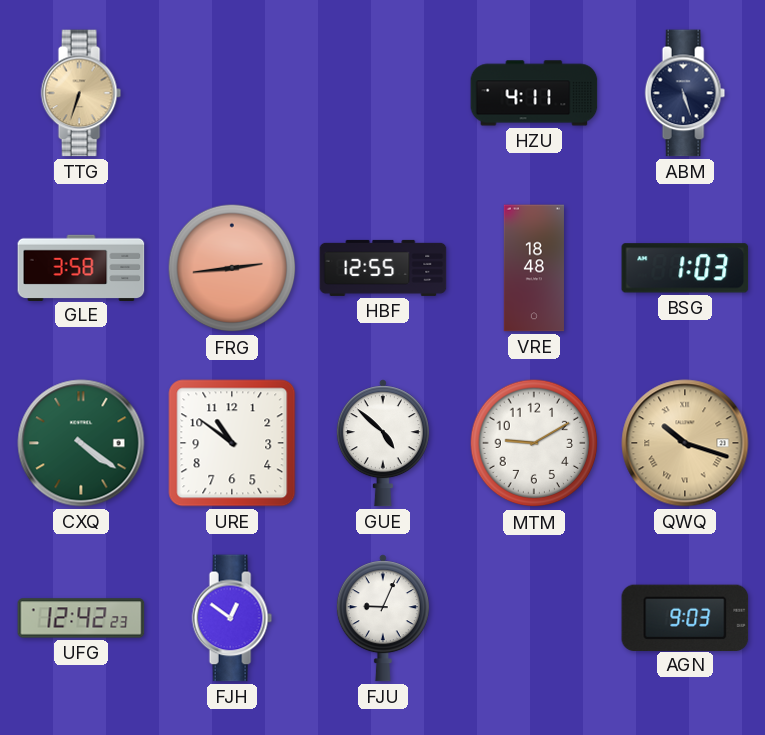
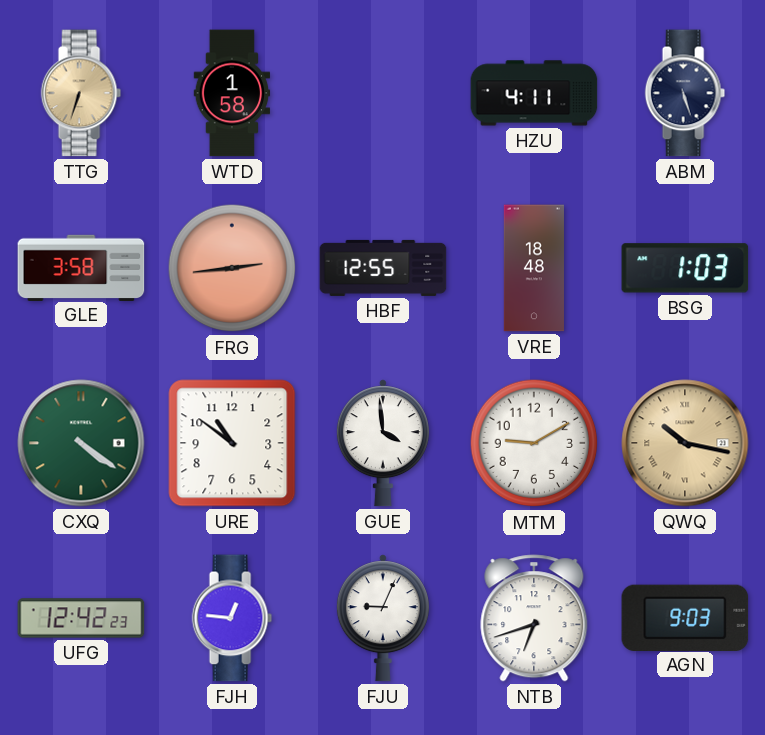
WTD: none -> 1:58
GUE: 4:52 -> 3:59
QWQ: 10:18 -> 10:17
FJH: 12:51 -> 12:46
NTB: none -> 6:42
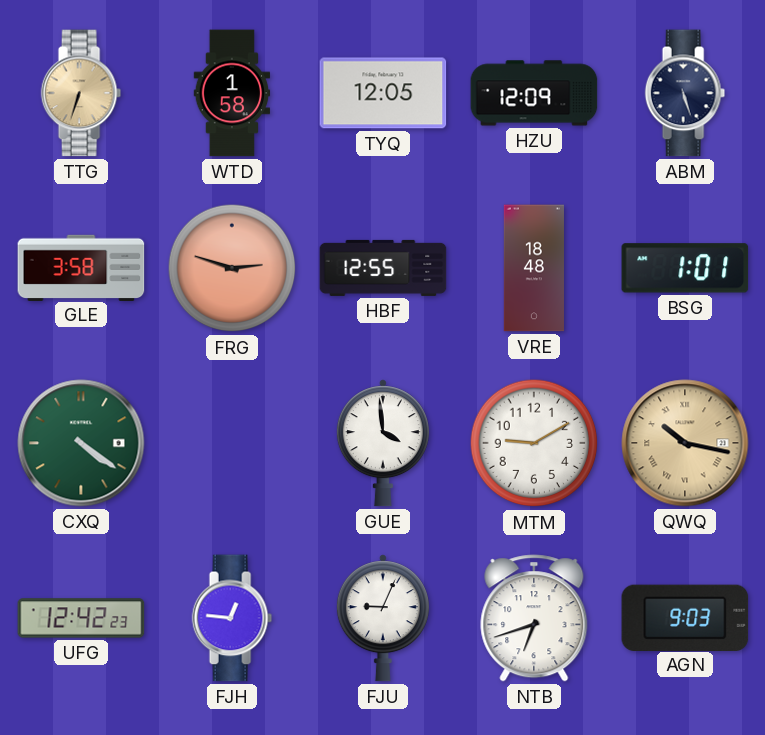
TYQ: none -> 12:05
HZU: 4:11 -> 12:09
FRG: 2:44 -> 2:48
BSG: 1:03 -> 1:01
URE: 10:51 -> none
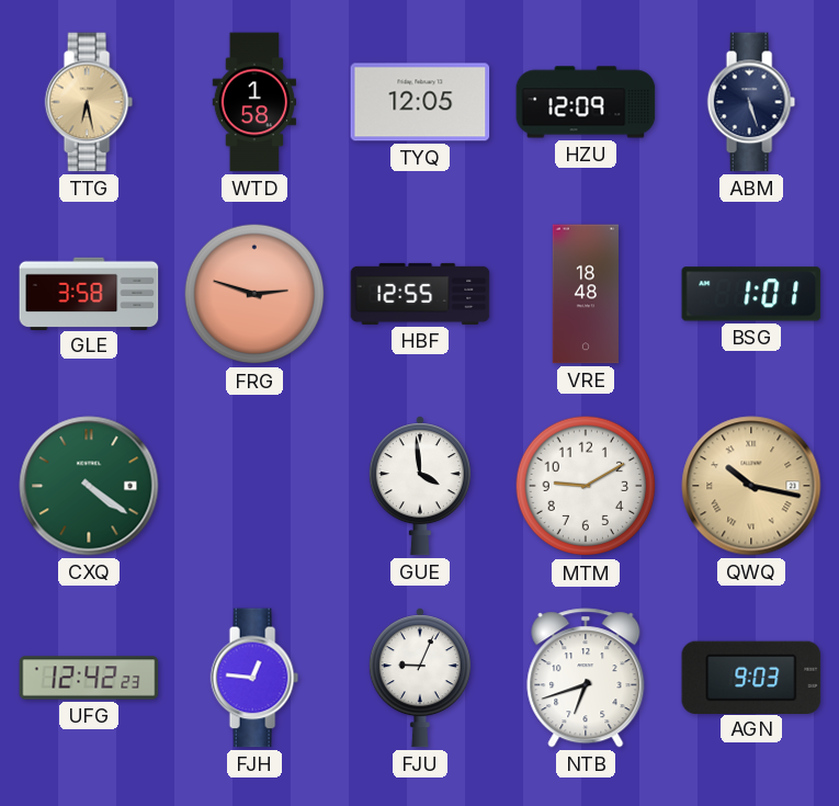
TTG: 6:33 -> 6:28
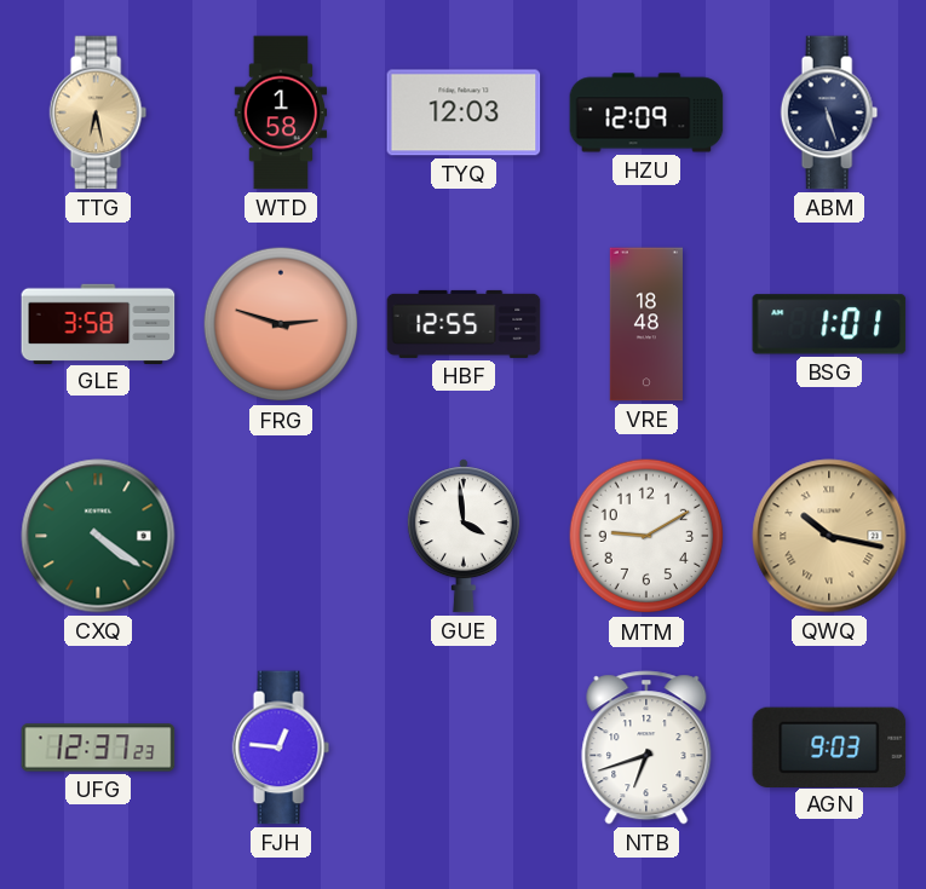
TYQ: 12:05 -> 12:03
UFG: 12:42 -> 12:37
FJU: 9:04 -> none
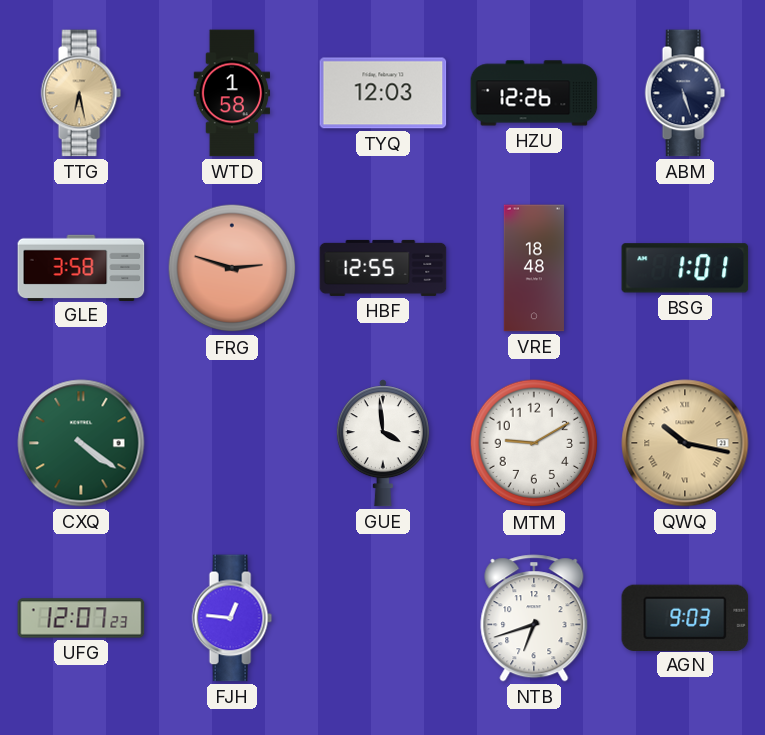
HZU: 12:09 -> 12:26
UFG: 12:37 -> 12:07
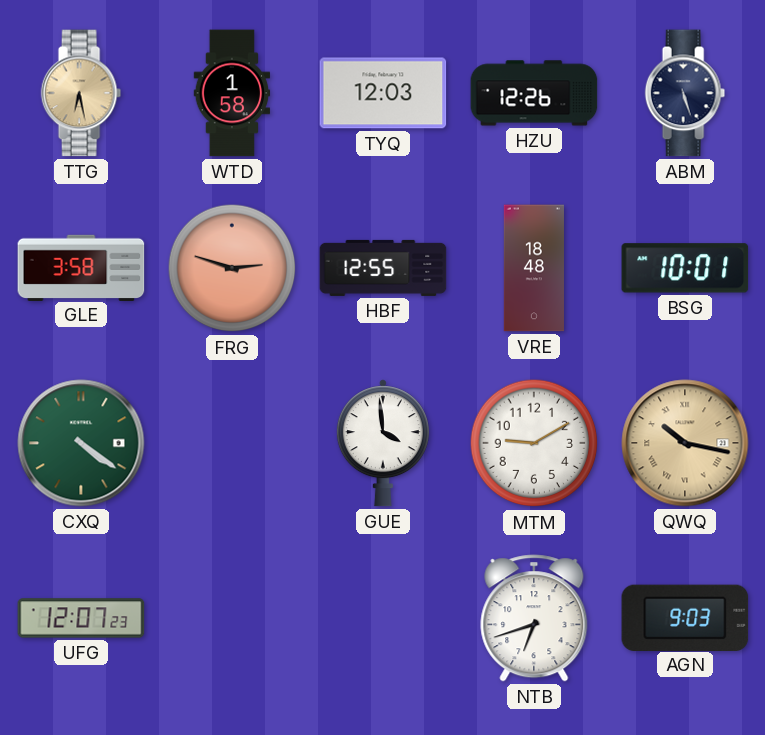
BSG: 1:01 -> 10:01
FJH: 12:46 -> none
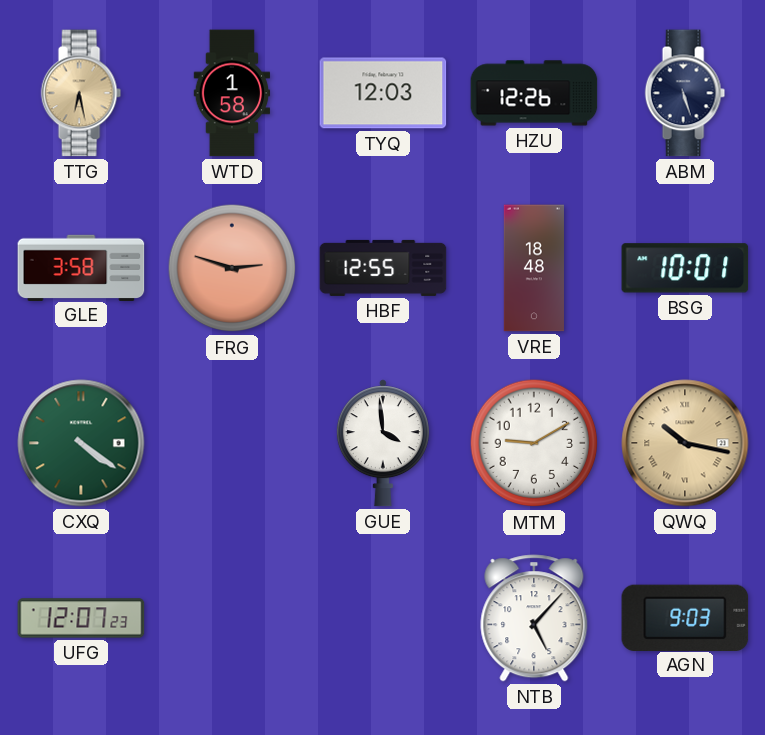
NTB: 6:42 -> 5:07
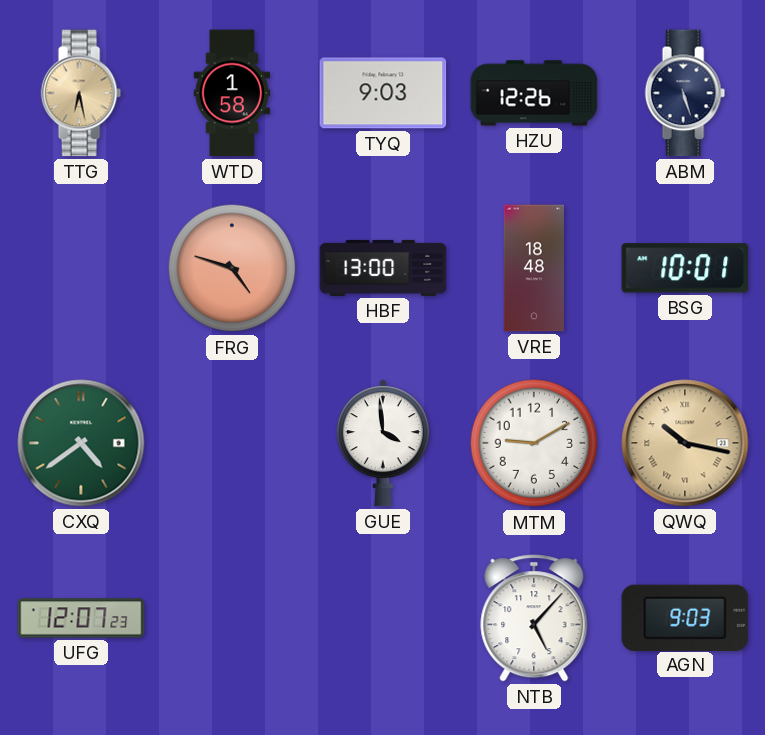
TYQ: 12:03 -> 9:03
GLE: 3:58 -> none
FRG: 2:48 -> 4:48
HBF: 12:55 -> 13:00
CXQ: 4:21 -> 4:39
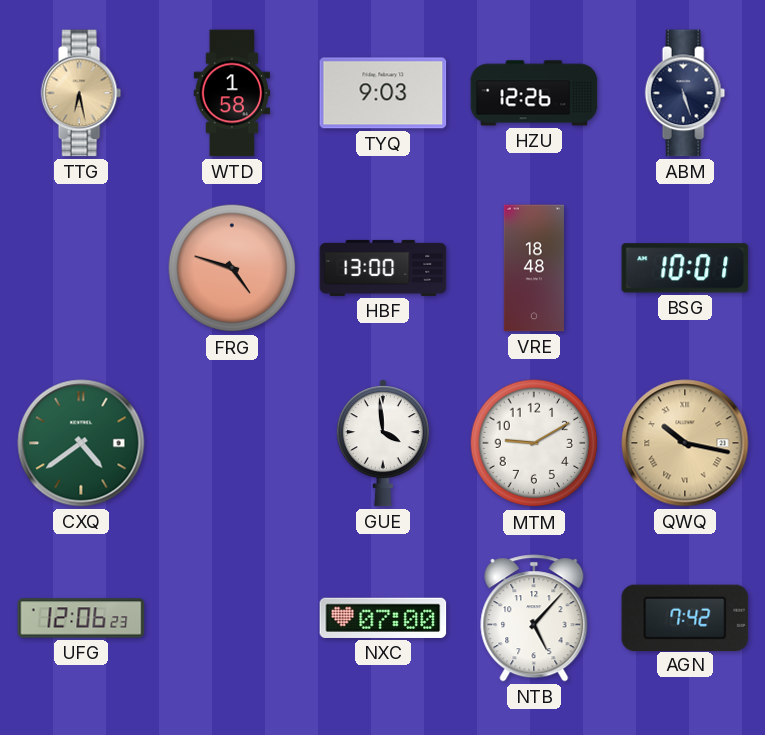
UFG: 12:07 -> 12:06
NXC: none -> 07:00
AGN: 9:03 -> 7:42
